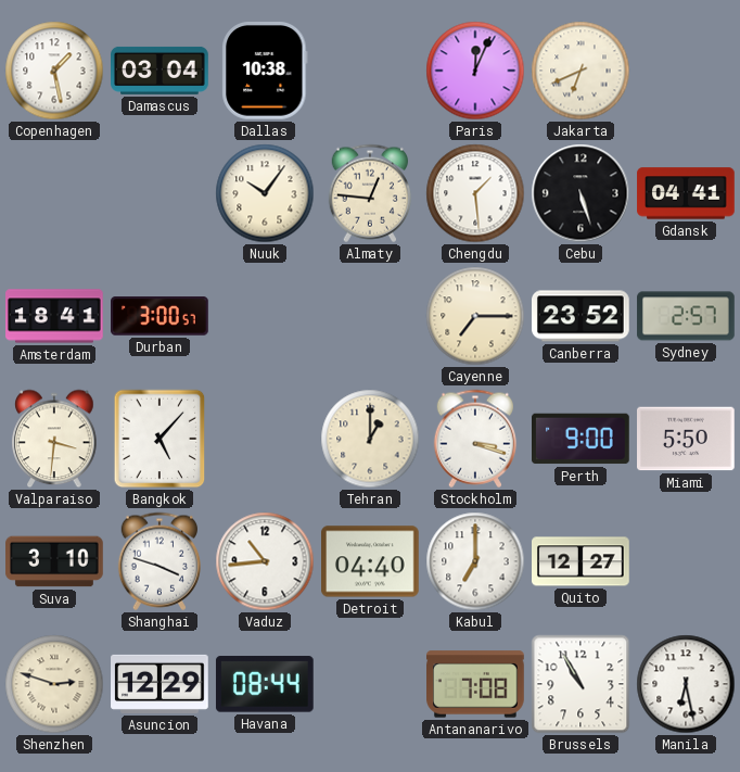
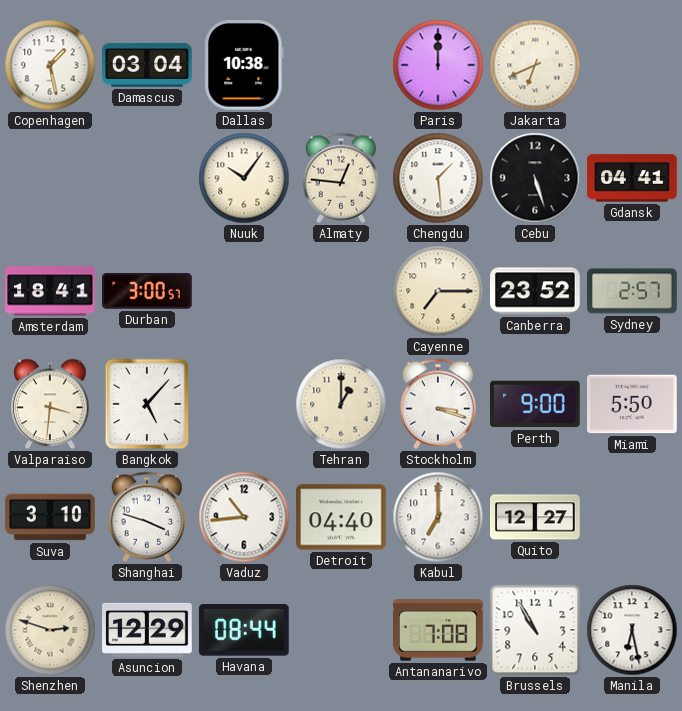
Paris: 12:04 -> 12:00
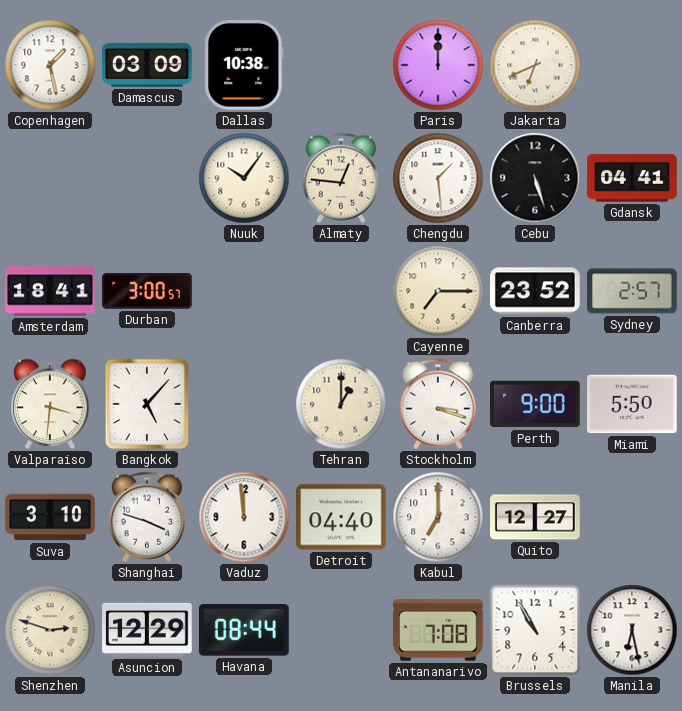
Damascus: 03:04 -> 03:09
Vaduz: 10:44 -> 11:59
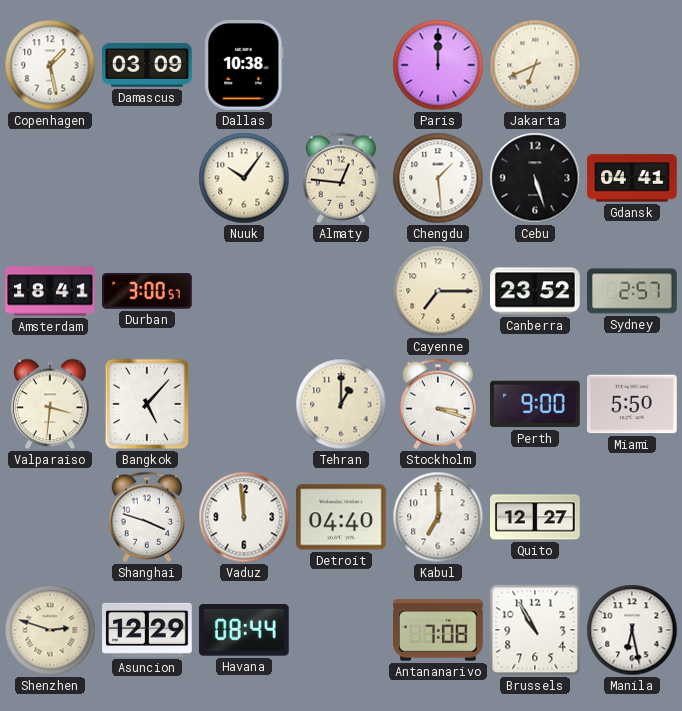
Suva: 3:10 -> none
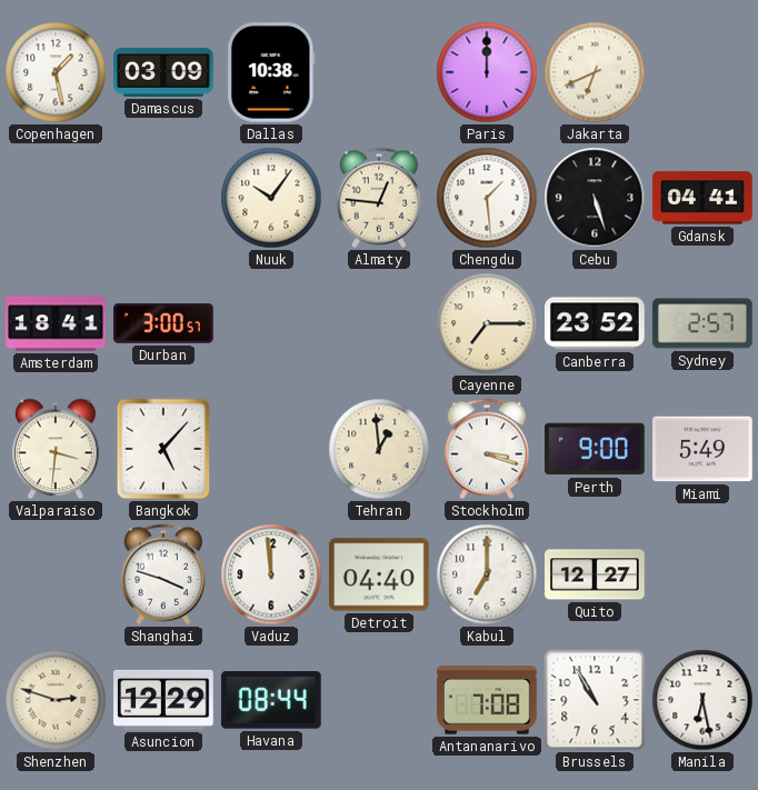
Tehran: 1:00 -> 12:59
Miami: 5:50 -> 5:49
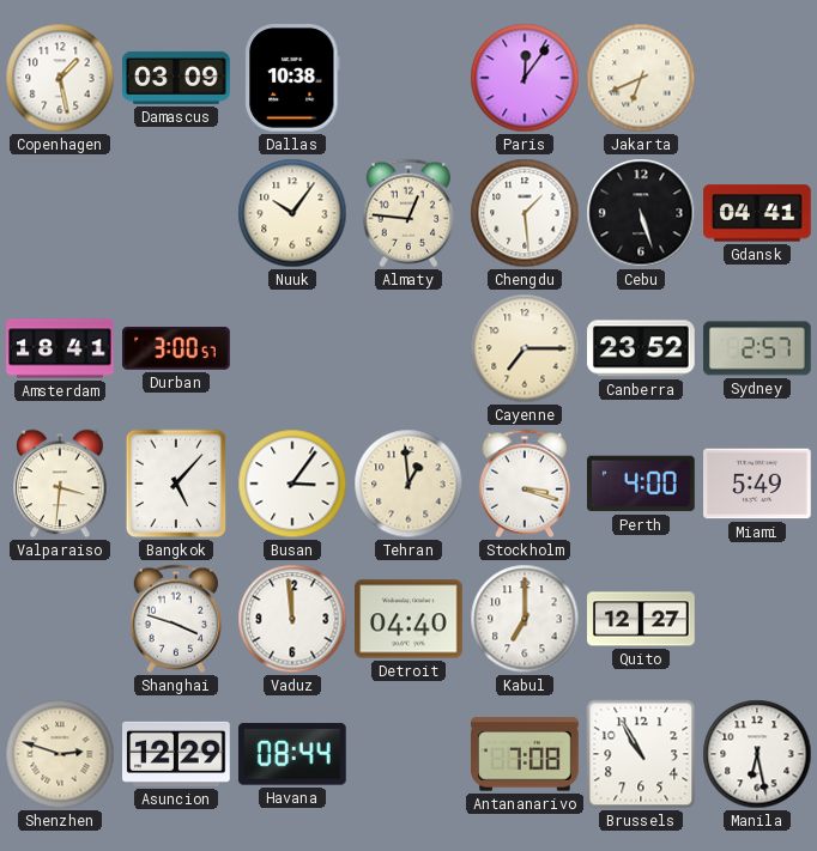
Paris: 12:00 -> 12:06
Busan: none -> 3:06
Perth: 9:00 -> 4:00
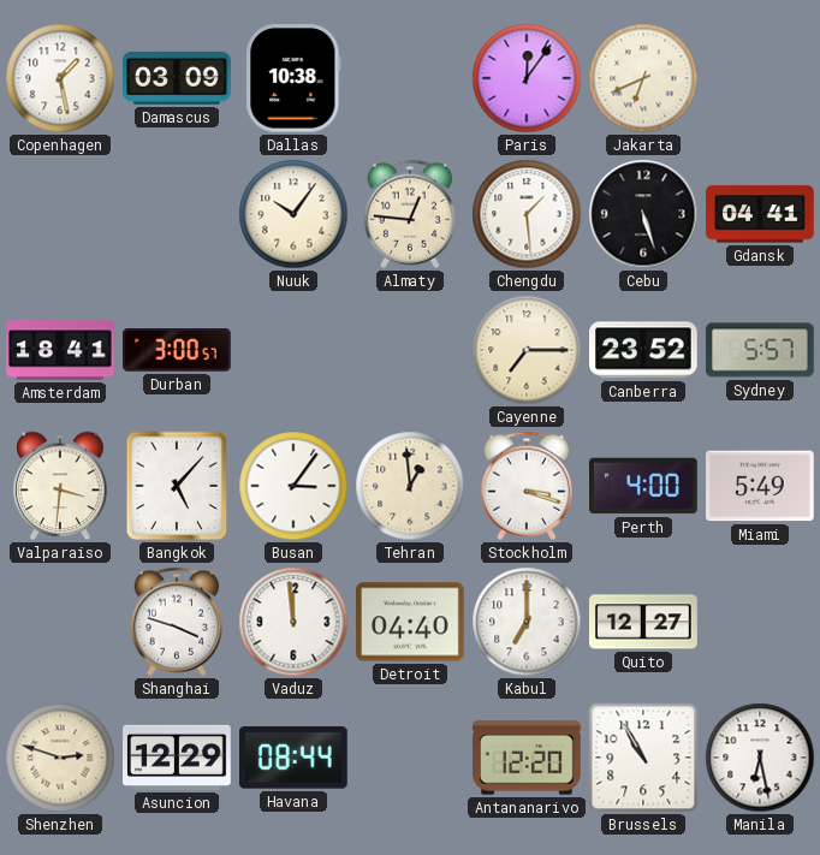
Sydney: 2:57 -> 5:57
Antananarivo: 7:08 -> 12:20
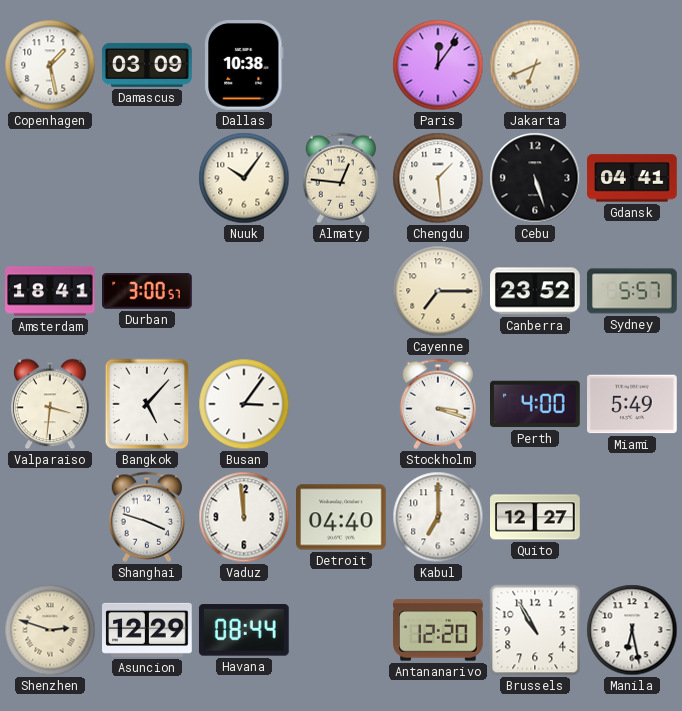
Tehran: 12:59 -> none
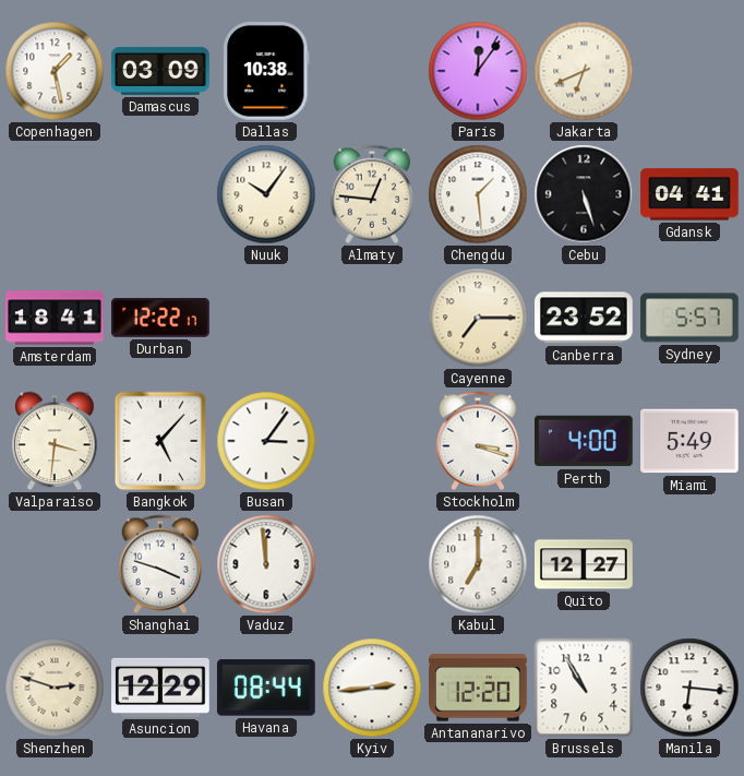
Durban: 3:00 -> 12:22
Detroit: 04:40 -> none
Kyiv: none -> 2:44
Manila: 6:28 -> 6:16
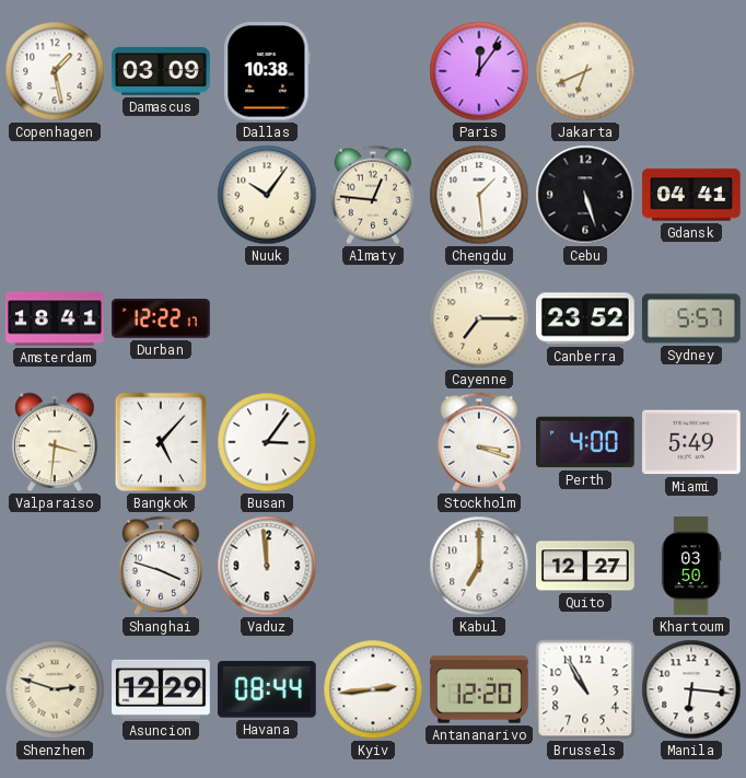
Khartoum: none -> 03:50
